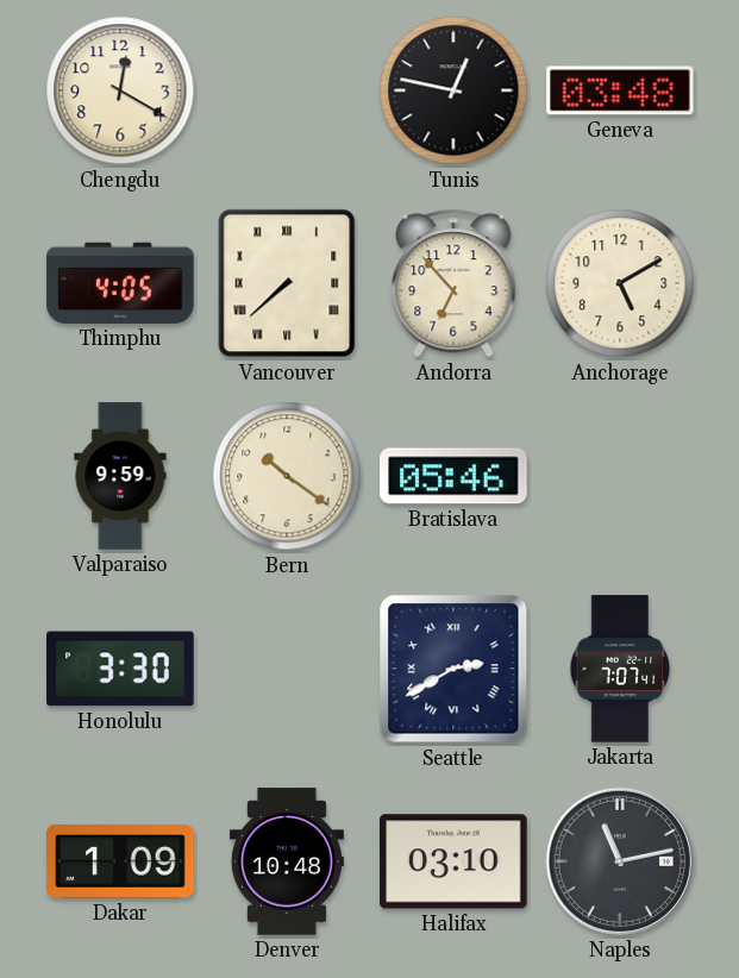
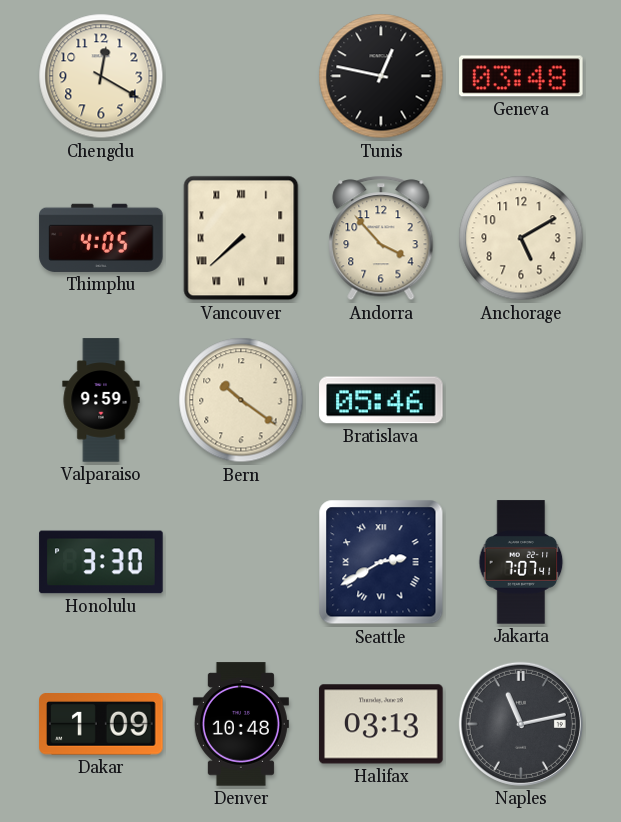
Andorra: 6:53 -> 3:53
Halifax: 03:10 -> 03:13
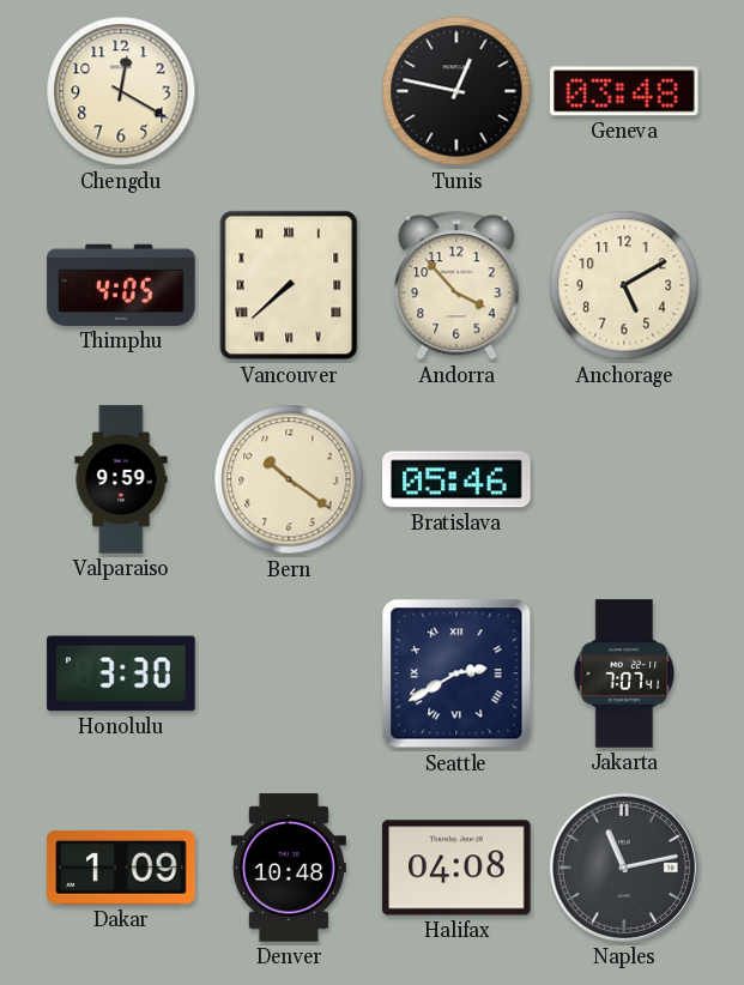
Halifax: 03:13 -> 04:08
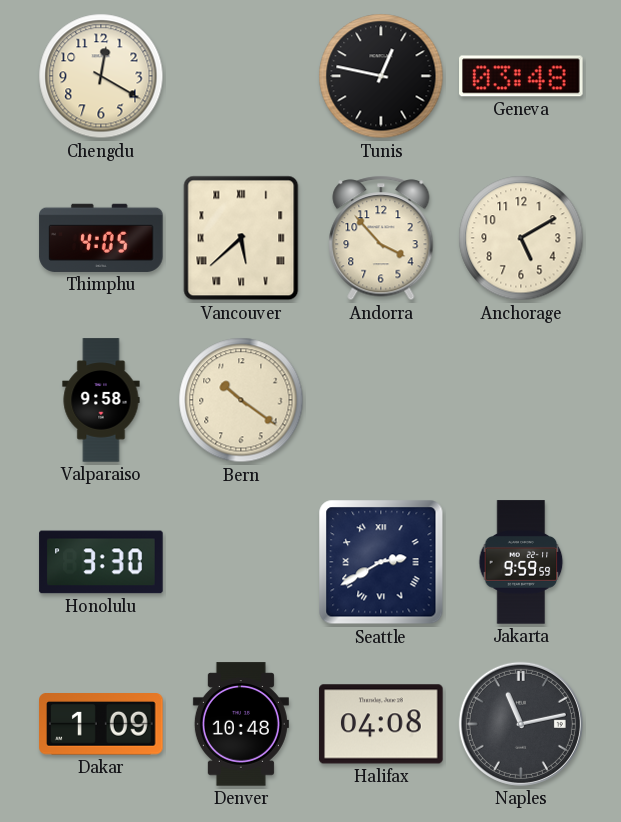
Vancouver: 7:38 -> 5:38
Valparaiso: 9:59 -> 9:58
Bratislava: 05:46 -> none
Jakarta: 7:07 -> 9:59
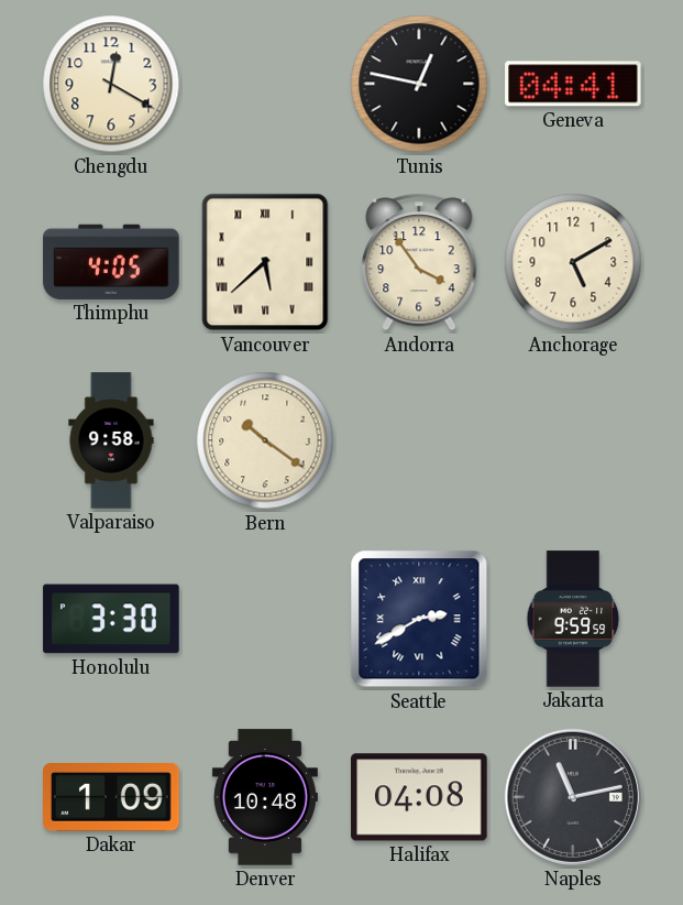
Geneva: 03:48 -> 04:41
Andorra: 3:53 -> 3:54
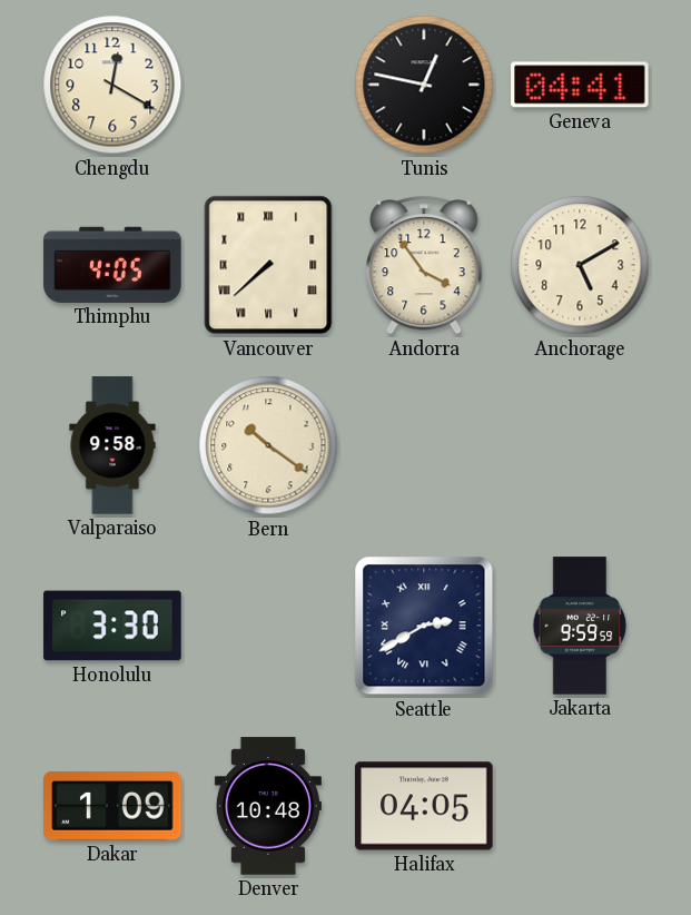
Vancouver: 5:38 -> 7:38
Halifax: 04:08 -> 04:05
Naples: 11:13 -> none
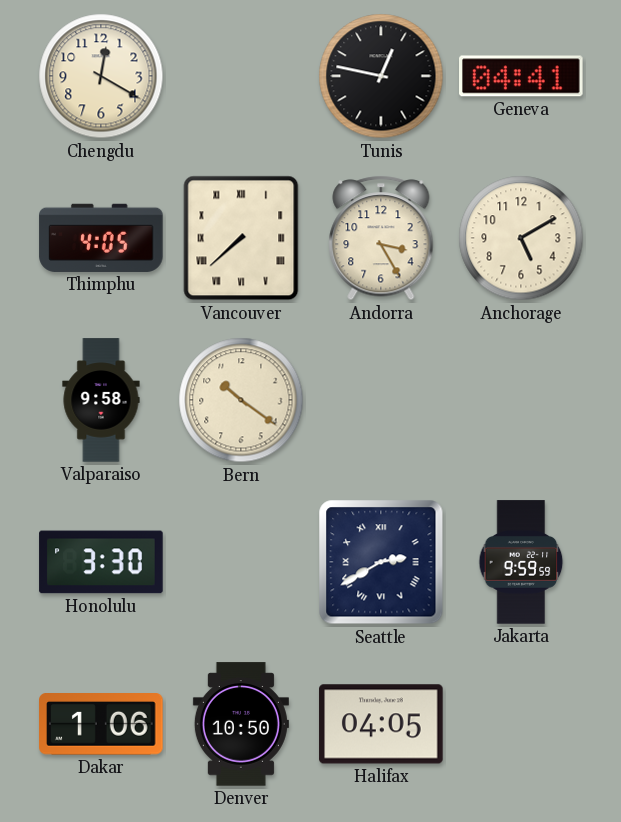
Andorra: 3:54 -> 3:25
Dakar: 1:09 -> 1:06
Denver: 10:48 -> 10:50
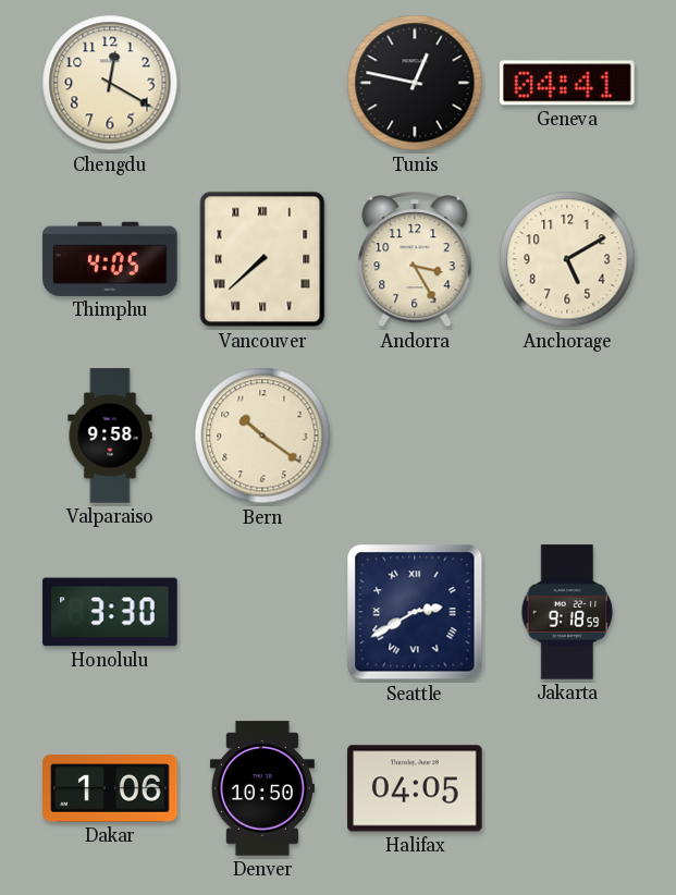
Jakarta: 9:59 -> 9:18
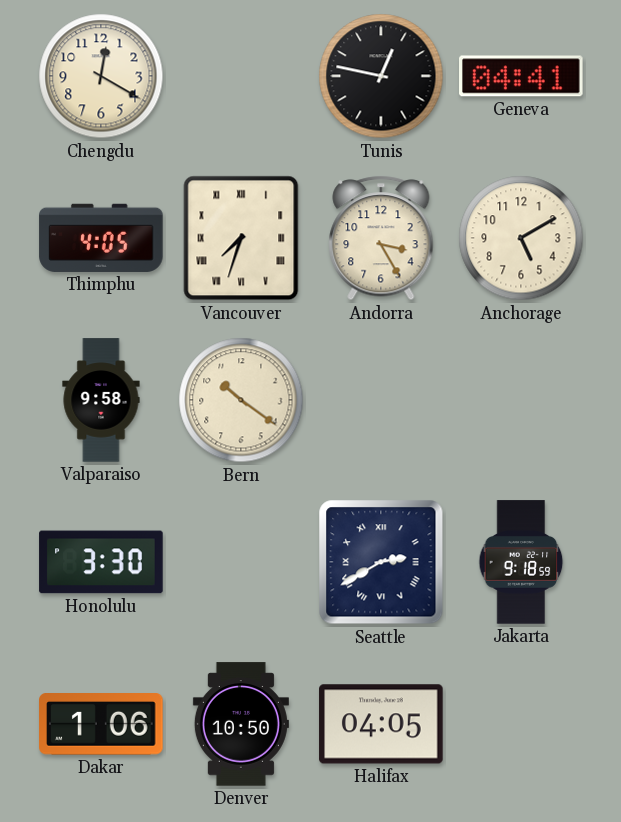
Vancouver: 7:38 -> 7:33
